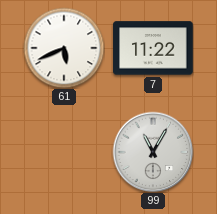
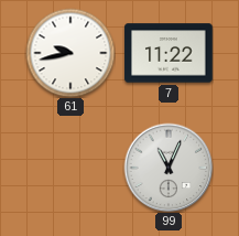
61: 5:41 -> 9:43
99: 11:05 -> 11:04
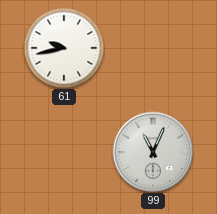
7: 11:22 -> none
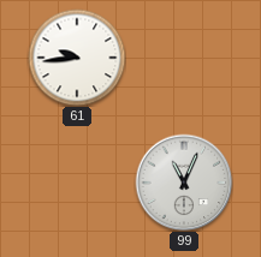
61: 9:43 -> 9:44
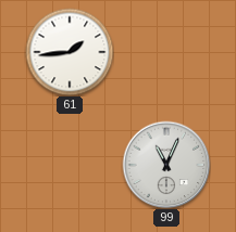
61: 9:44 -> 1:44
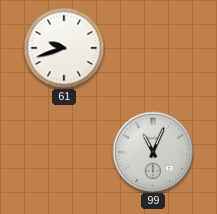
61: 1:44 -> 9:42
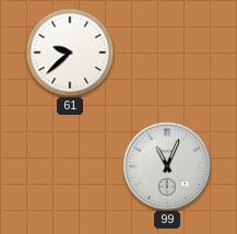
61: 9:42 -> 9:38
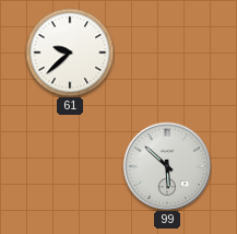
99: 11:04 -> 5:52
